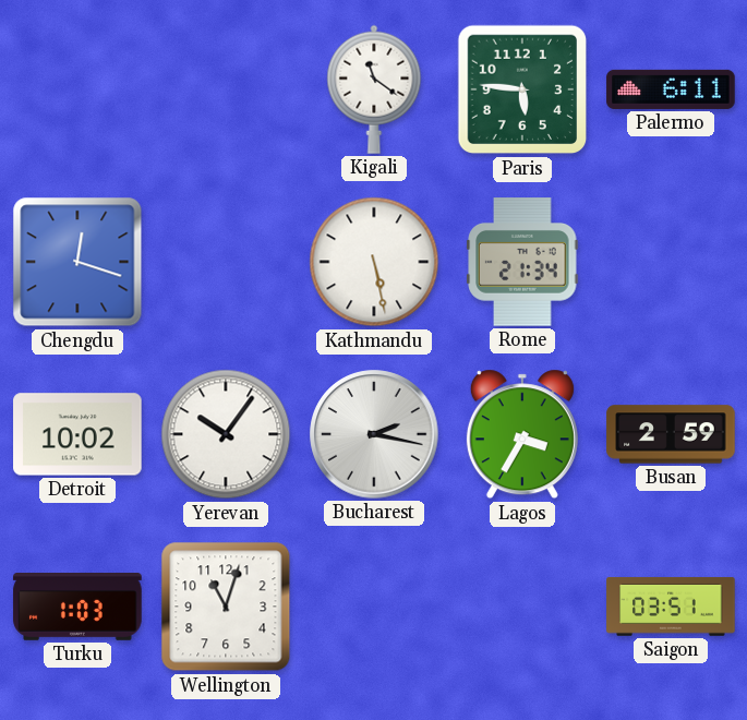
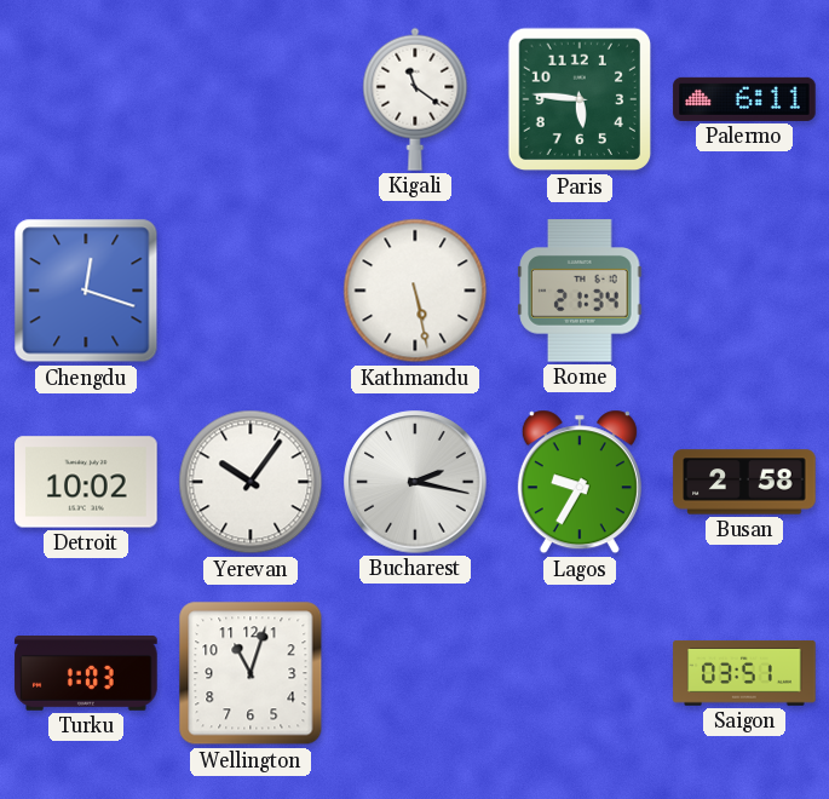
Lagos: 3:35 -> 9:35
Busan: 2:59 -> 2:58
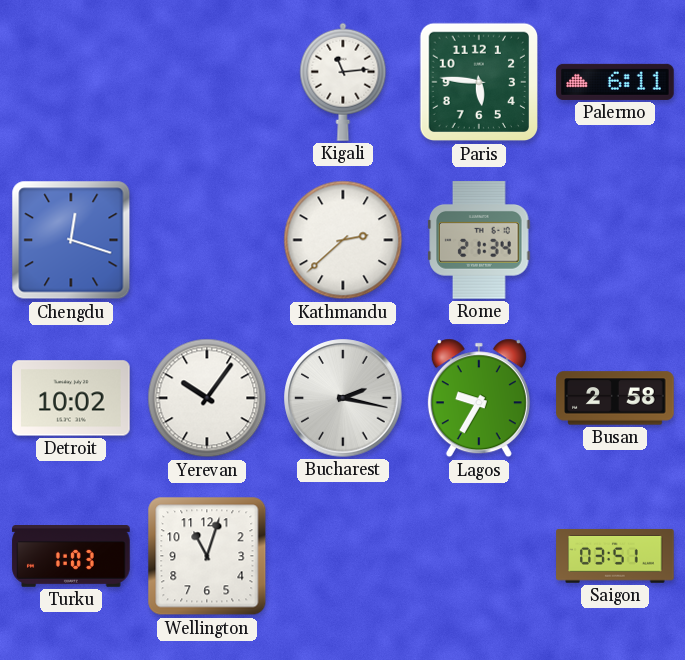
Kigali: 11:21 -> 11:14
Kathmandu: 5:28 -> 2:38
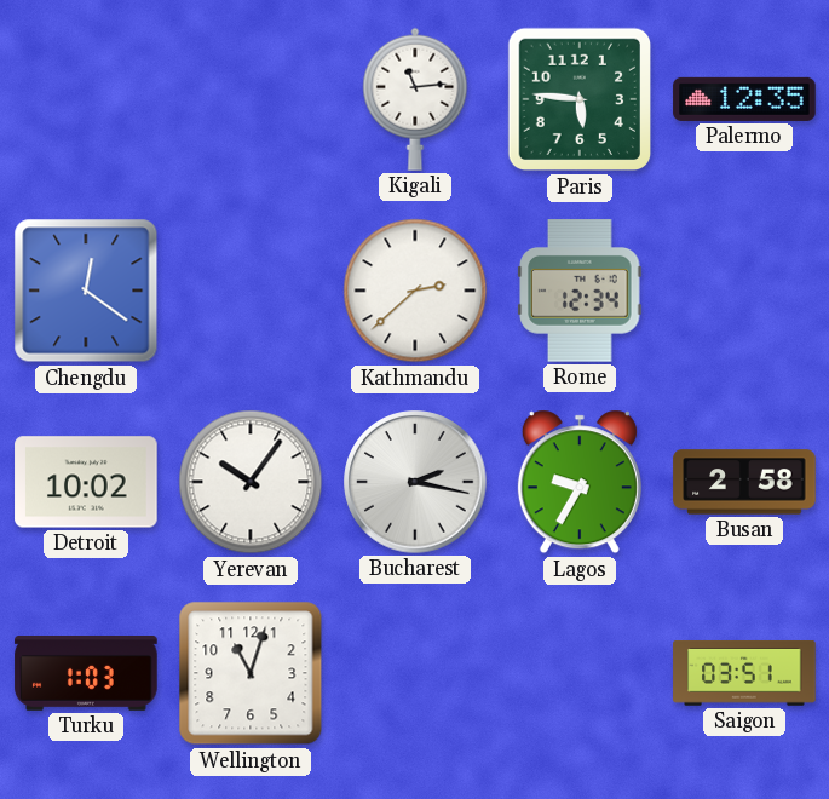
Palermo: 6:11 -> 12:35
Chengdu: 12:18 -> 12:21
Rome: 21:34 -> 12:34
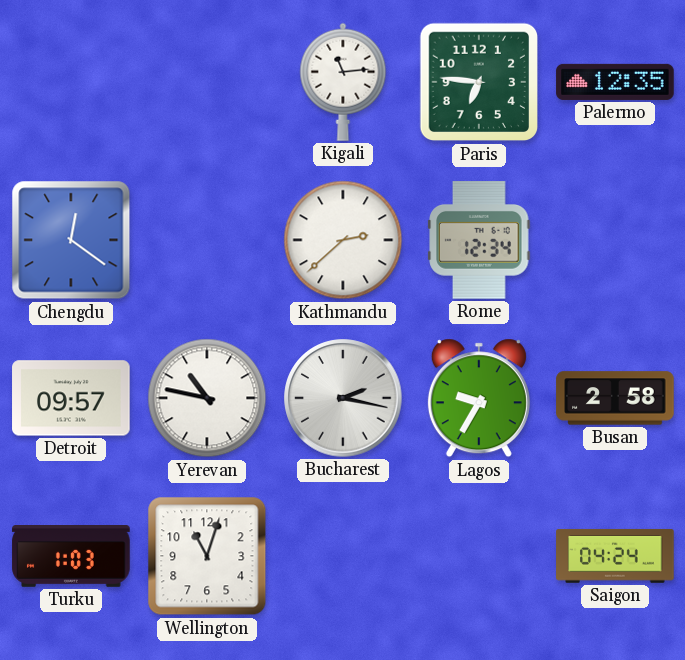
Paris: 5:46 -> 6:46
Detroit: 10:02 -> 09:57
Yerevan: 10:06 -> 10:47
Saigon: 03:51 -> 04:24
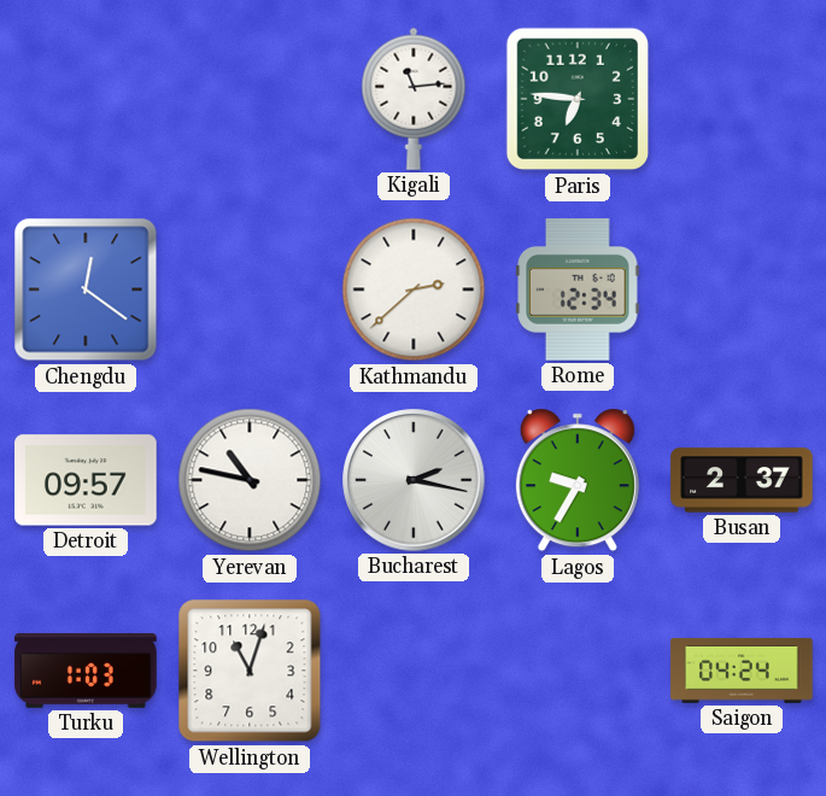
Palermo: 12:35 -> none
Busan: 2:58 -> 2:37
